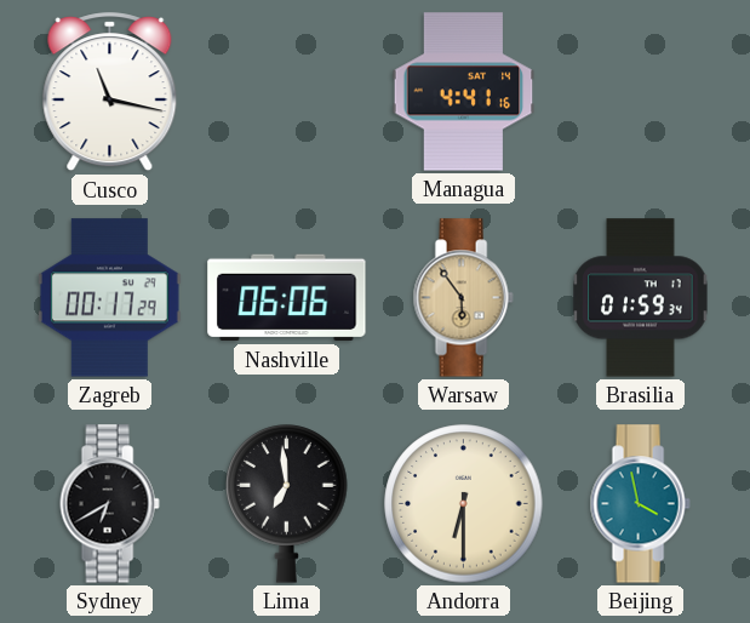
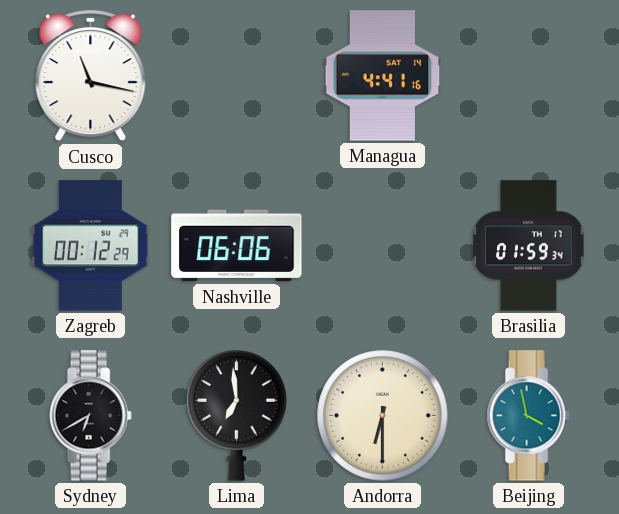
Zagreb: 00:17 -> 00:12
Warsaw: 5:54 -> none
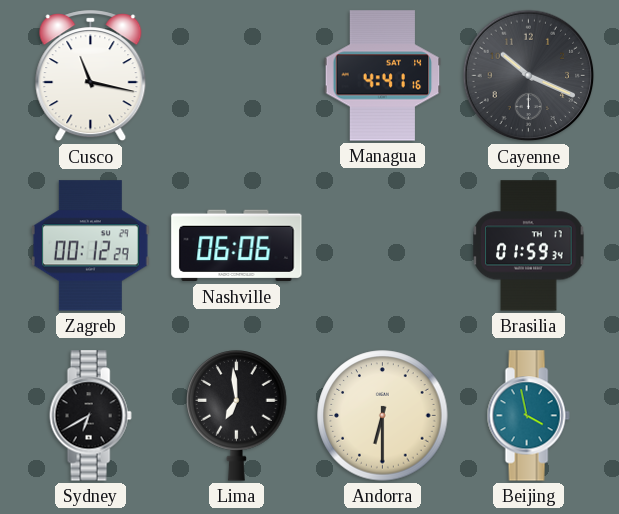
Cayenne: none -> 10:19
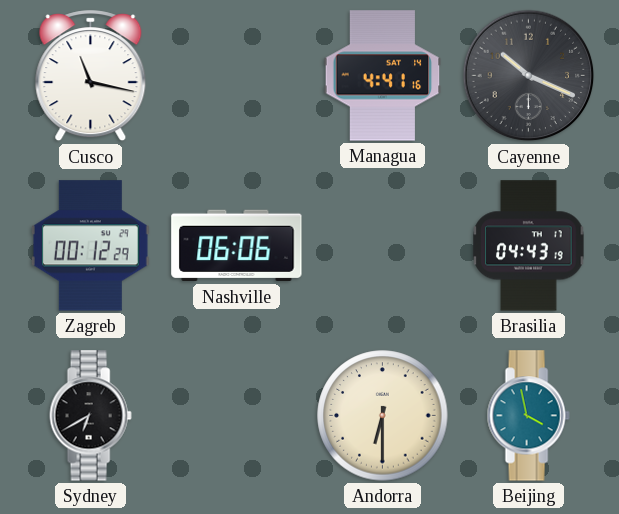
Brasilia: 01:59 -> 04:43
Lima: 6:59 -> none
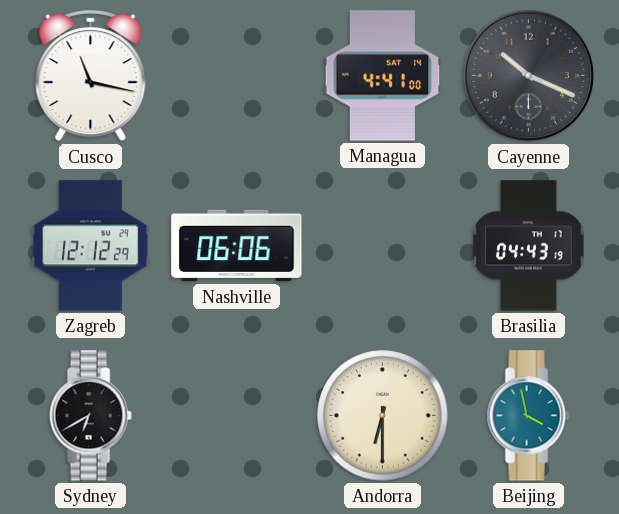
Managua: 4:41:16 -> 4:41:00
Zagreb: 00:12 -> 12:12
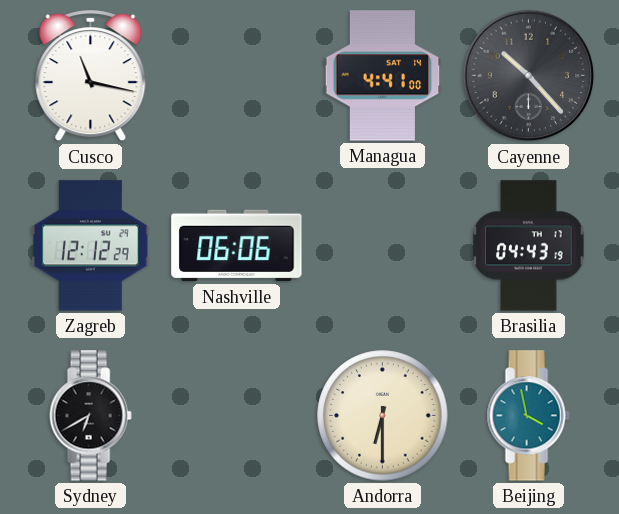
Cayenne: 10:19 -> 10:23
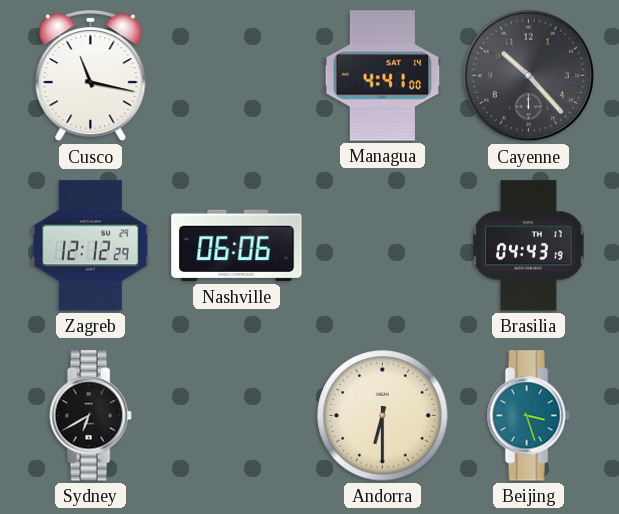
Beijing: 3:58 -> 3:27
